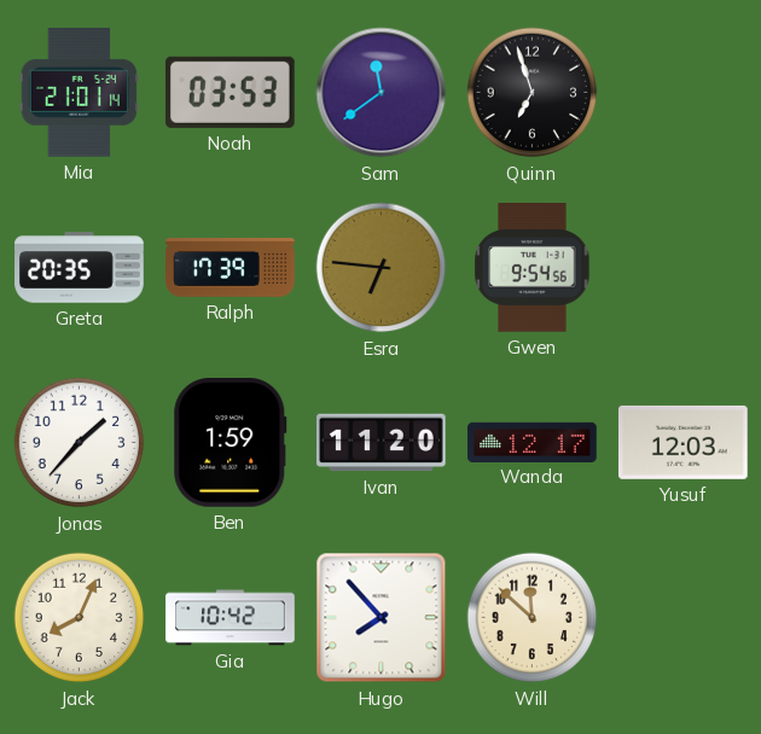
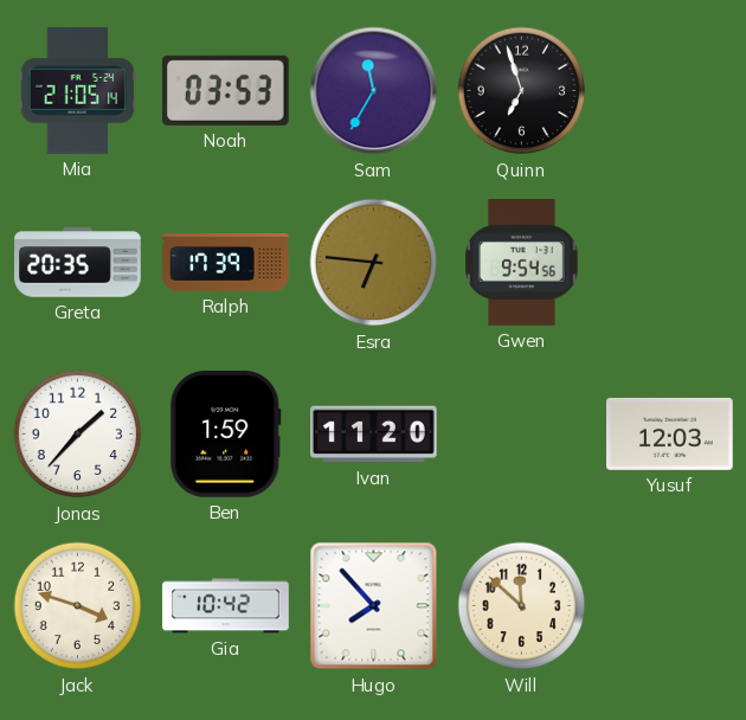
Mia: 21:01 -> 21:05
Sam: 11:39 -> 11:35
Wanda: 12:17 -> none
Jack: 8:04 -> 3:48
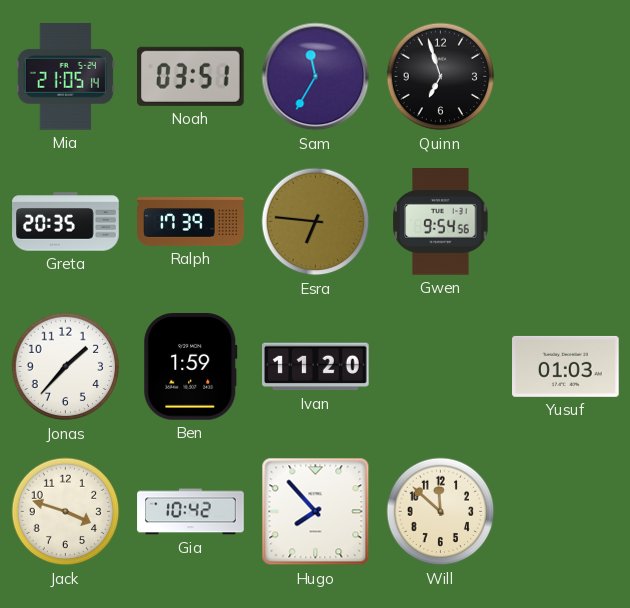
Noah: 03:53 -> 03:51
Yusuf: 12:03 -> 01:03
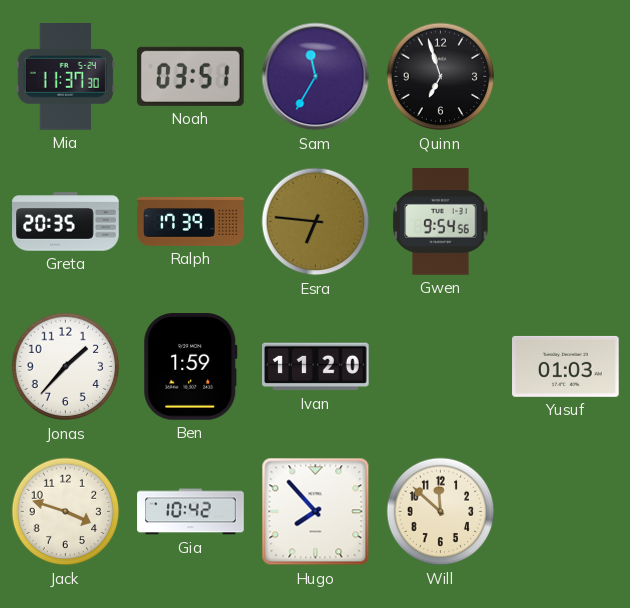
Mia: 21:05 -> 11:37
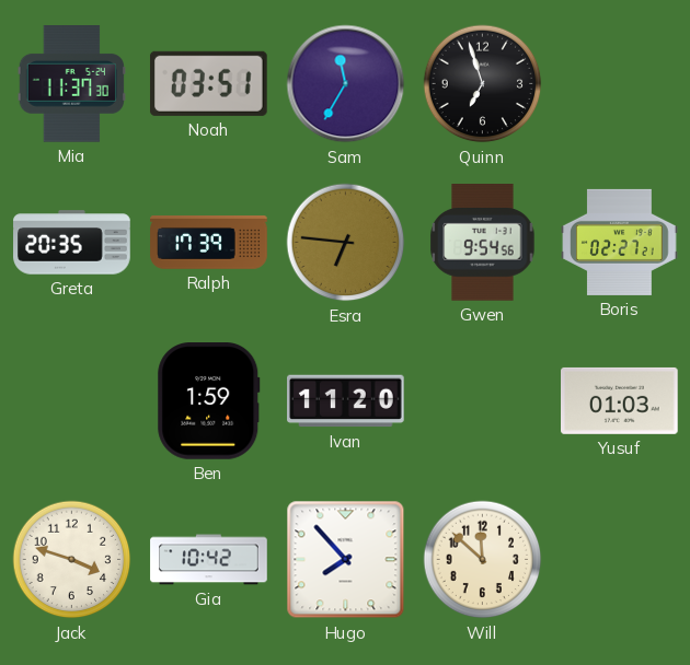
Boris: none -> 02:27
Jonas: 1:37 -> none
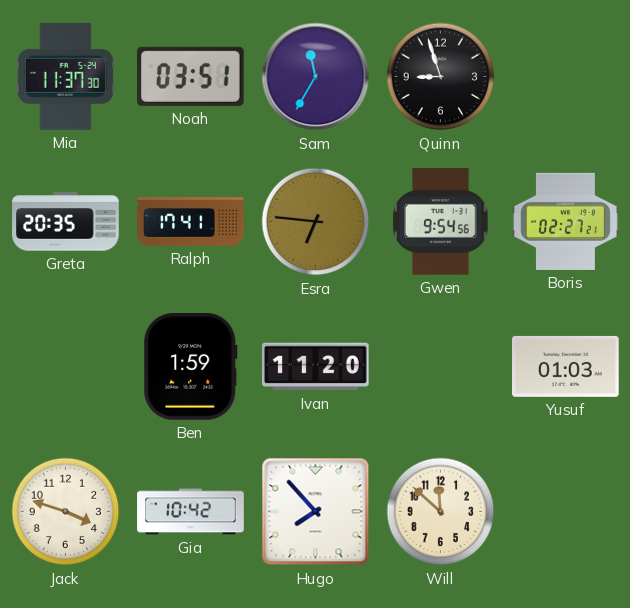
Quinn: 6:57 -> 8:57
Ralph: 17:39 -> 17:41
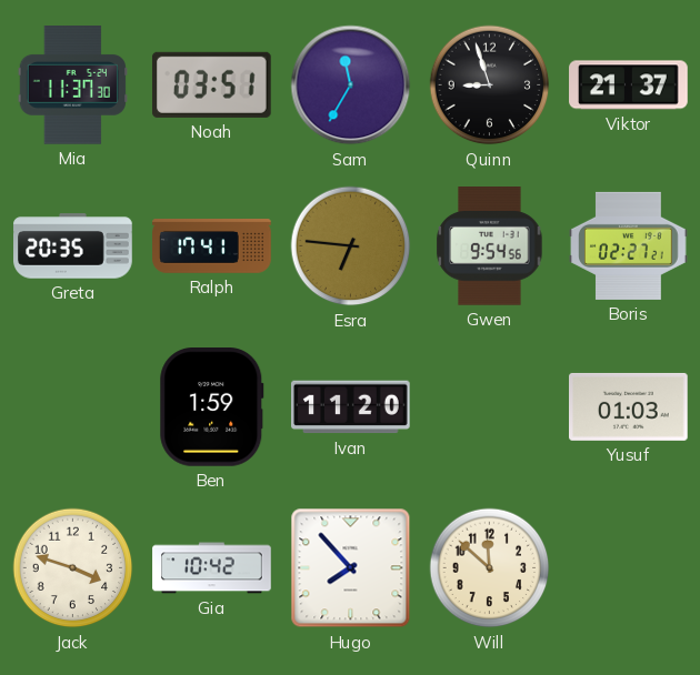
Viktor: none -> 21:37
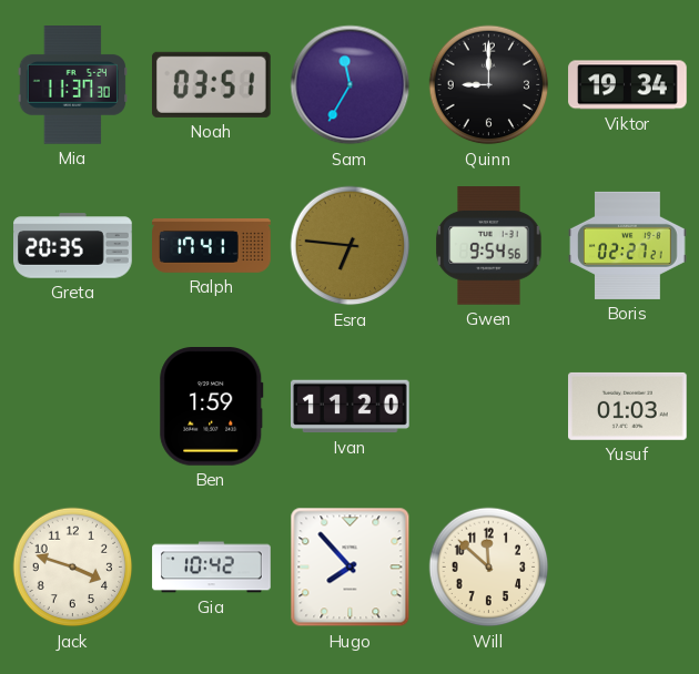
Quinn: 8:57 -> 9:00
Viktor: 21:37 -> 19:34
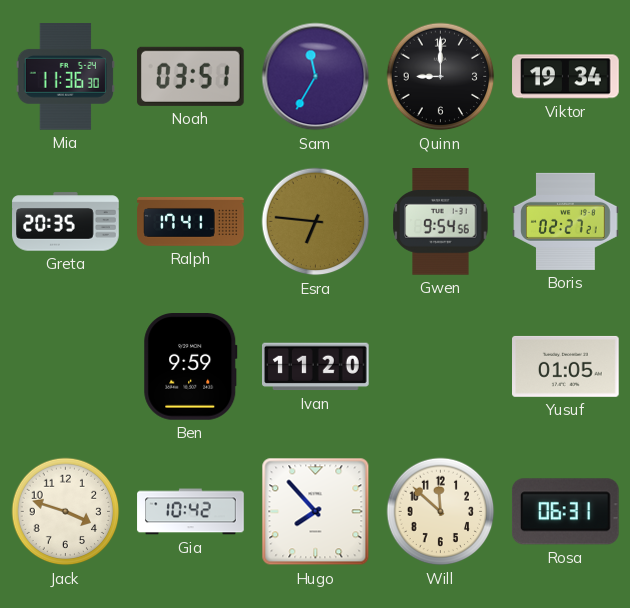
Mia: 11:37 -> 11:36
Ben: 1:59 -> 9:59
Yusuf: 01:03 -> 01:05
Rosa: none -> 06:31
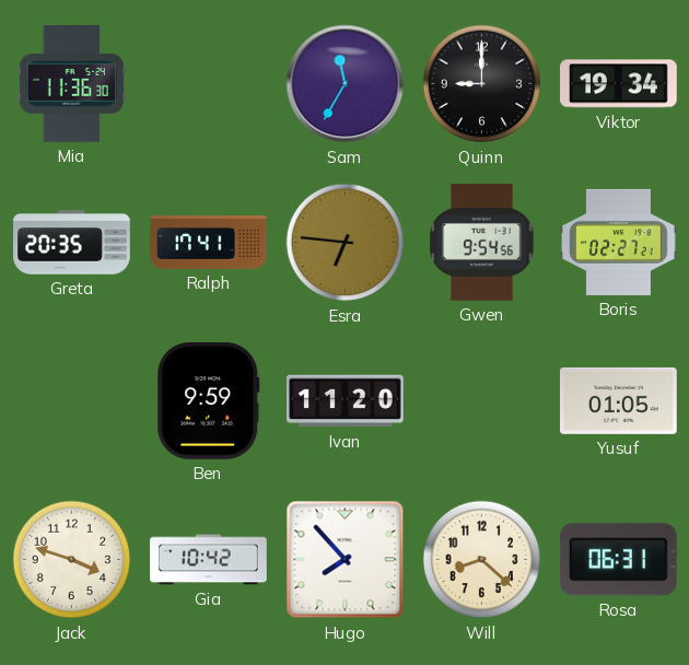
Noah: 03:51 -> none
Will: 11:52 -> 8:22
